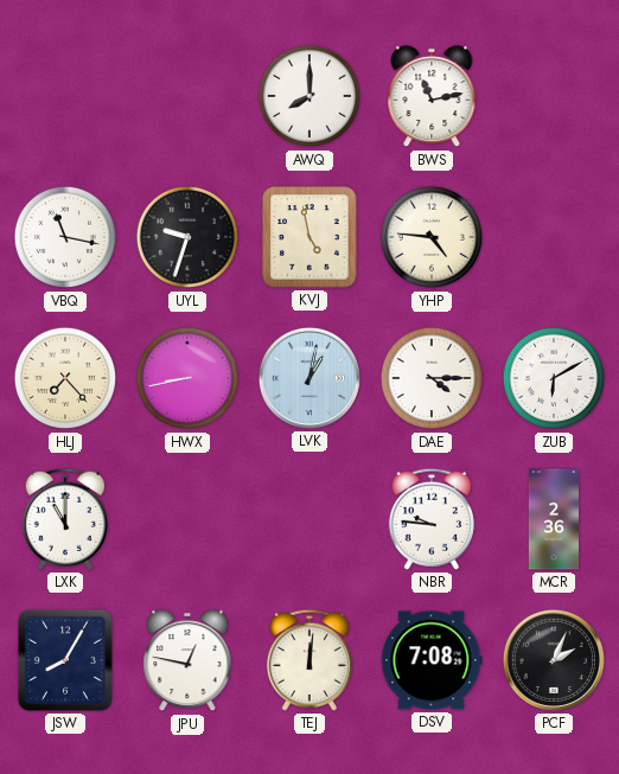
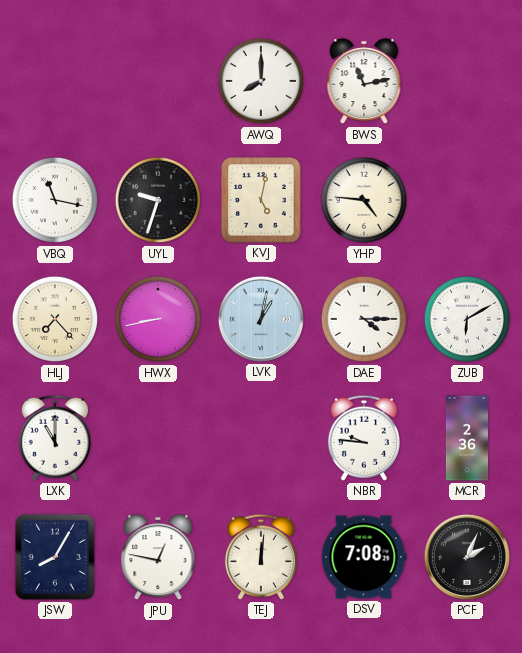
KVJ: 4:58 -> 5:02
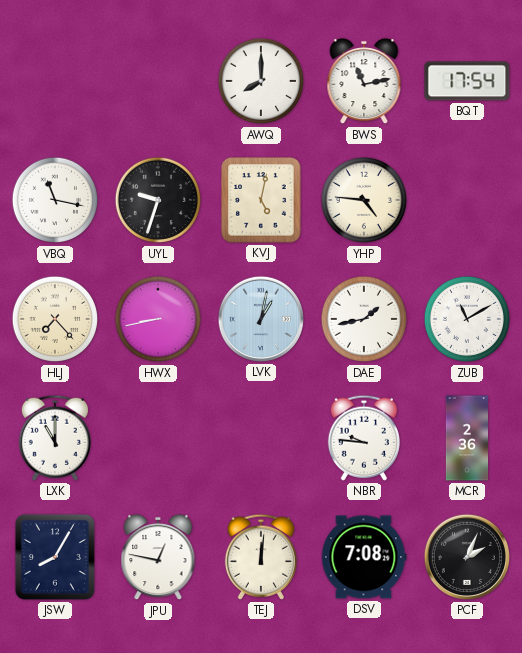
BQT: none -> 17:54
DAE: 4:15 -> 1:43
ZUB: 6:10 -> 11:10
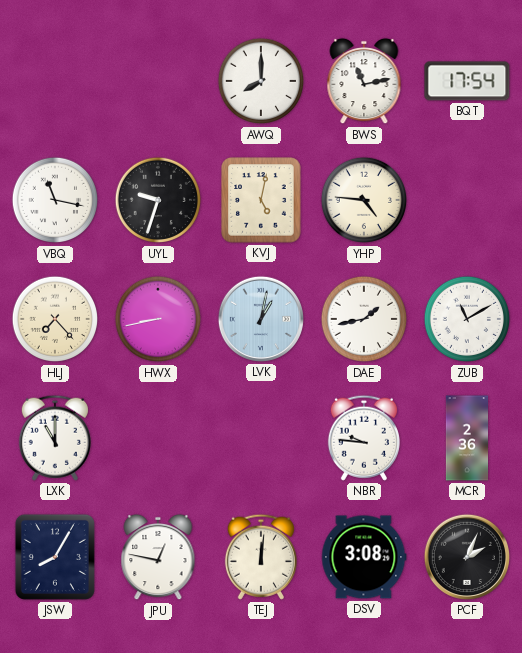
DSV: 7:08 -> 3:08
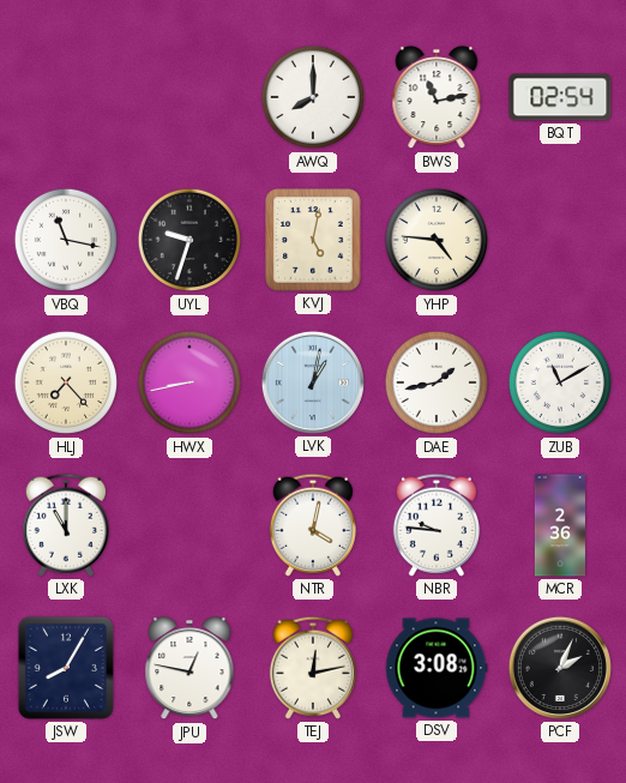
BQT: 17:54 -> 02:54
NTR: none -> 4:02
TEJ: 12:01 -> 12:13
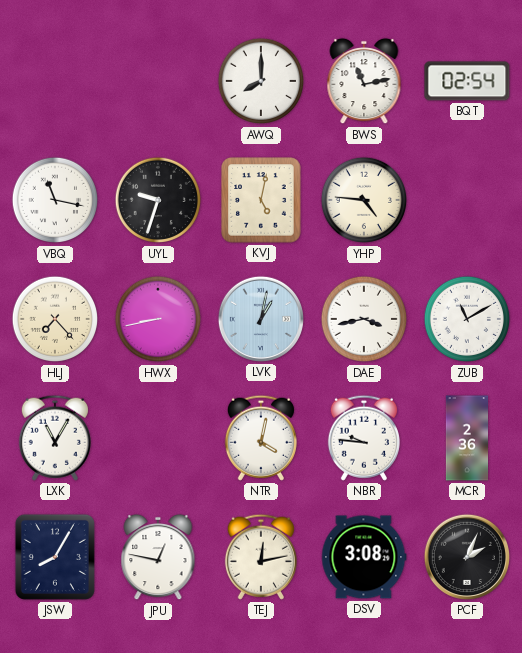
DAE: 1:43 -> 3:43
LXK: 11:00 -> 11:05
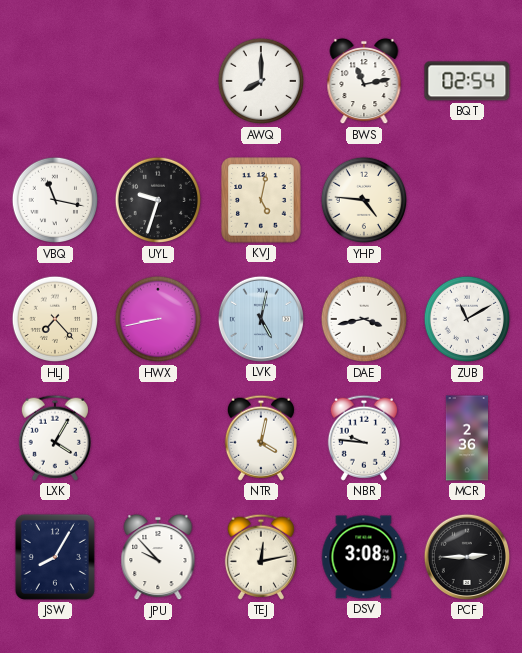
LVK: 1:02 -> 5:02
LXK: 11:05 -> 4:05
JPU: 12:47 -> 9:53
PCF: 2:04 -> 2:45
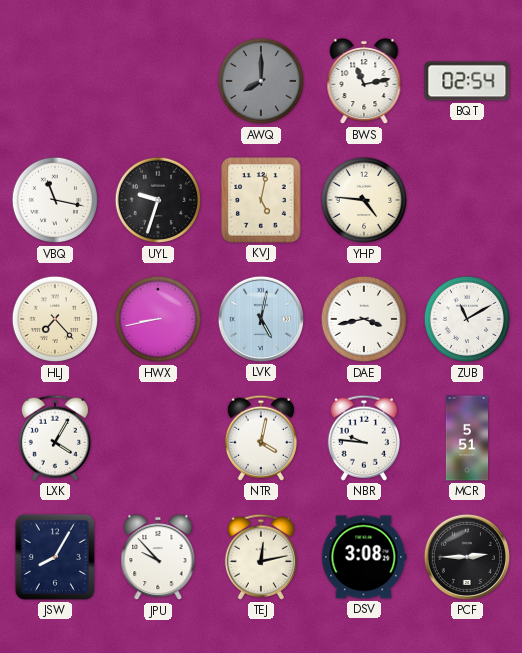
AWQ dial: white -> grey
MCR: 2:36 -> 5:51
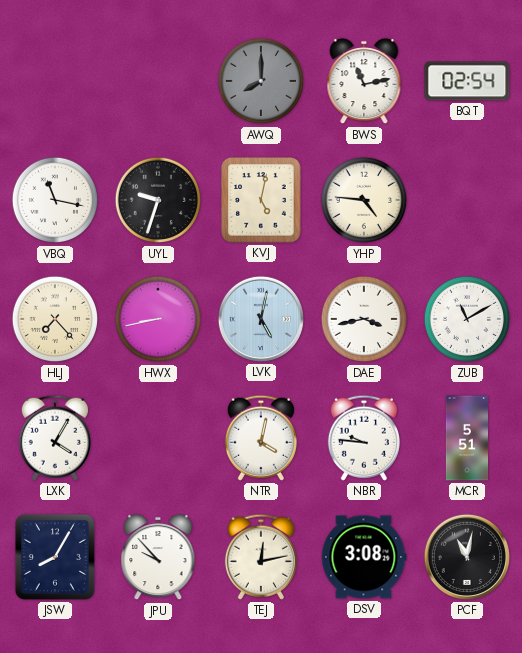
PCF: 2:45 -> 11:02
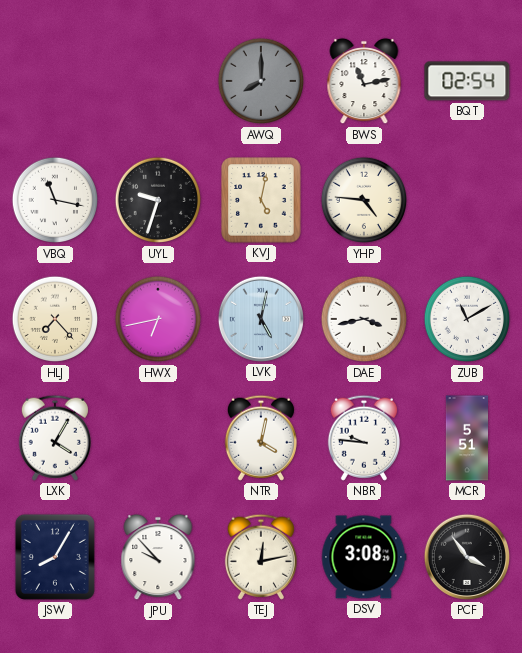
HWX: 8:43 -> 6:43
PCF: 11:02 -> 3:54
